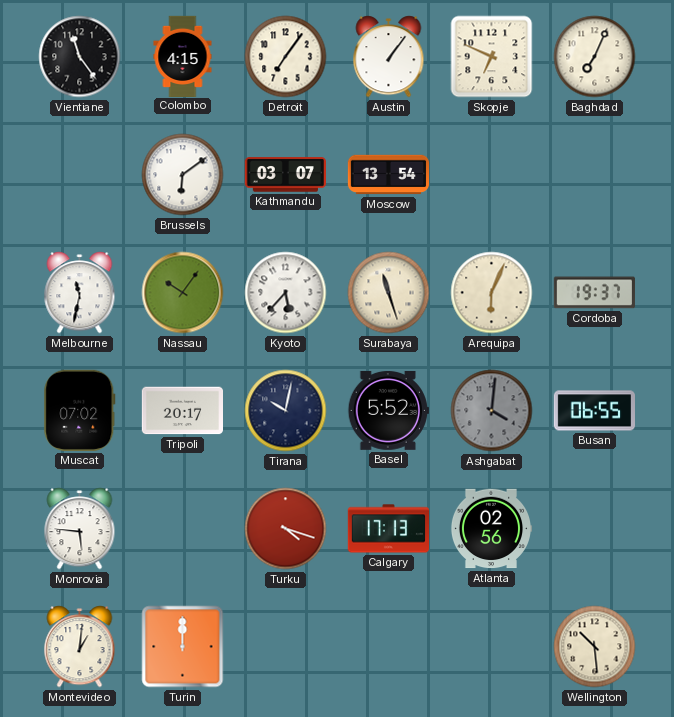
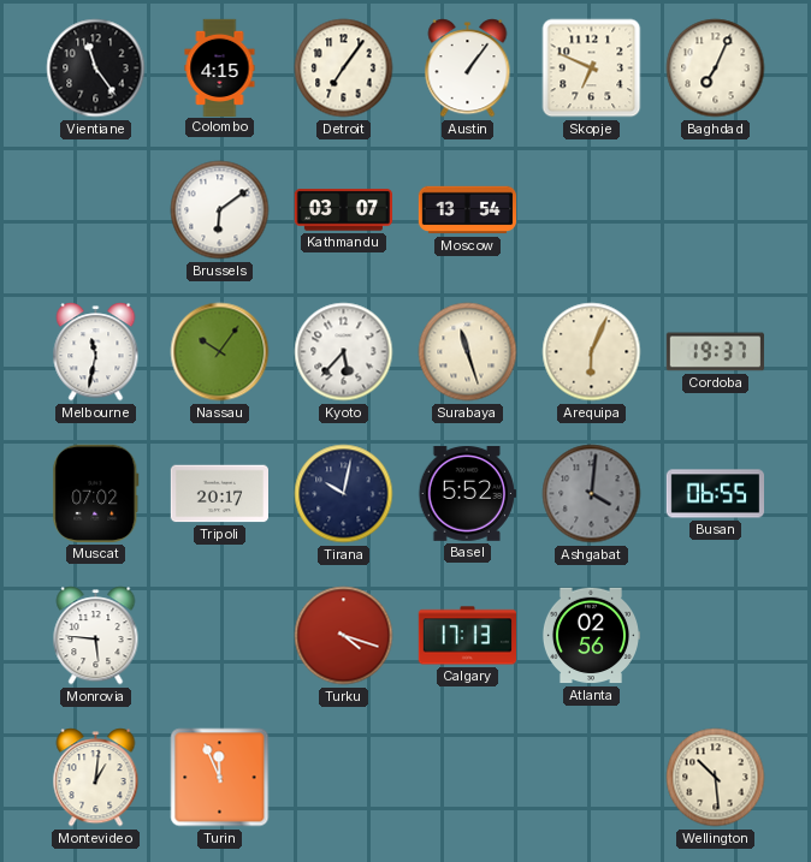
Turin: 12:00 -> 11:56
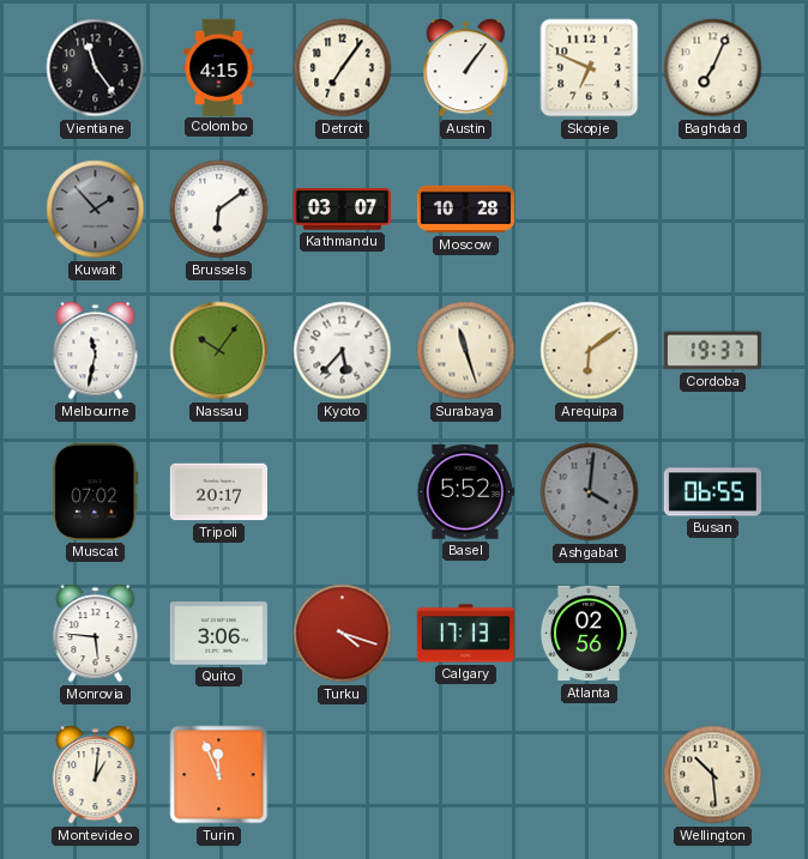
Kuwait: none -> 1:53
Moscow: 13:54 -> 10:28
Arequipa: 6:04 -> 6:09
Tirana: 10:02 -> none
Quito: none -> 3:06
